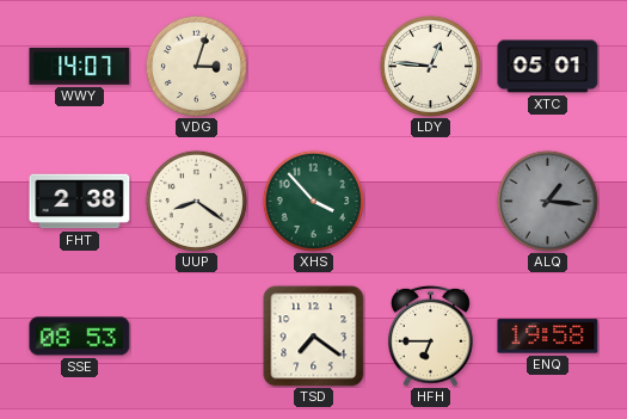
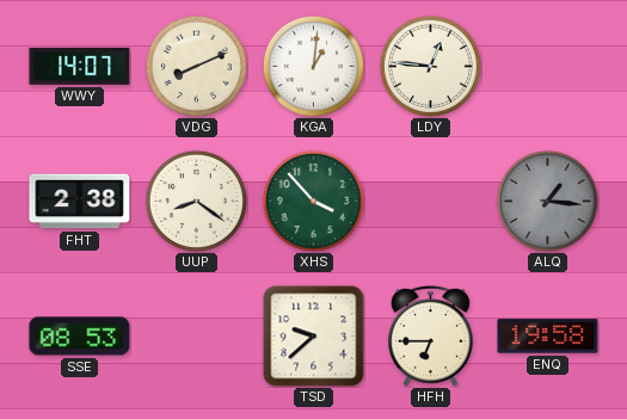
VDG: 3:03 -> 8:11
KGA: none -> 1:01
XTC: 05:01 -> none
TSD: 7:21 -> 9:38
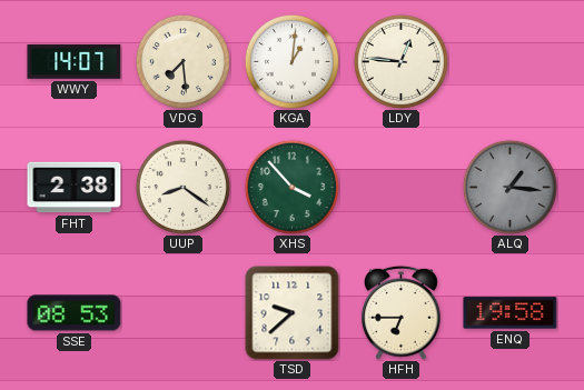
VDG: 8:11 -> 7:29
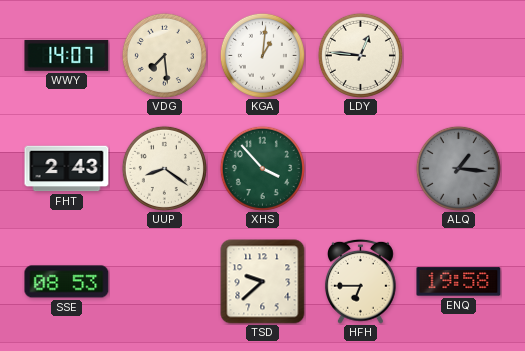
FHT: 2:38 -> 2:43
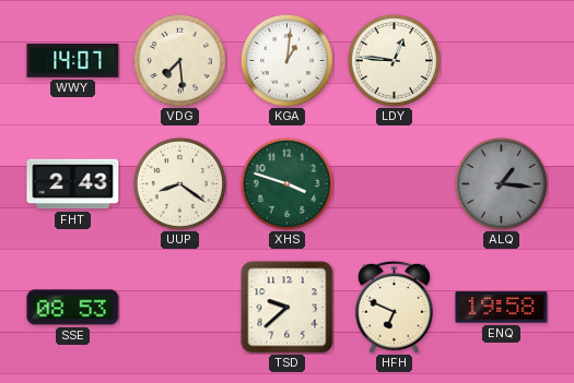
XHS: 3:53 -> 3:48
HFH: 6:45 -> 6:49
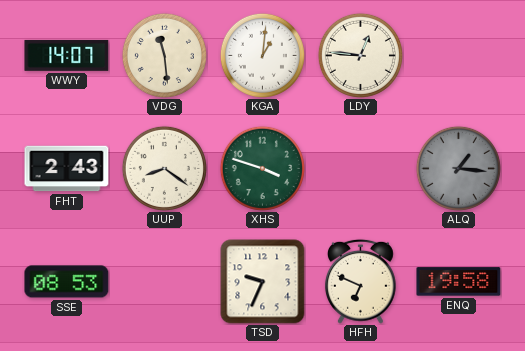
VDG: 7:29 -> 11:29
TSD: 9:38 -> 9:34
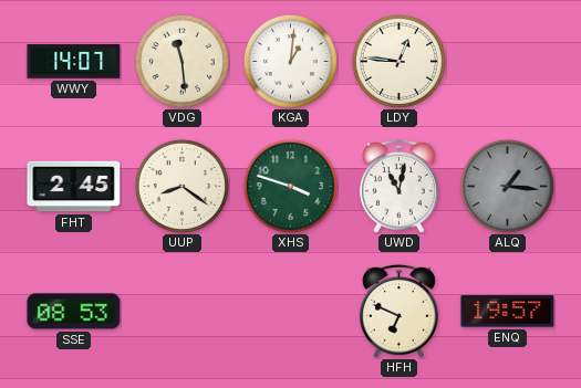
FHT: 2:43 -> 2:45
UWD: none -> 11:02
TSD: 9:34 -> none
ENQ: 19:58 -> 19:57
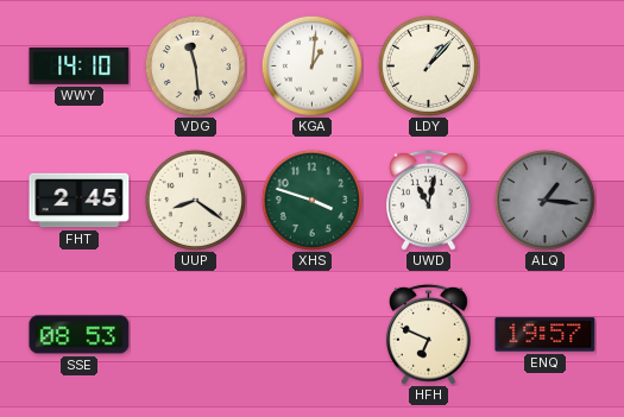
WWY: 14:07 -> 14:10
LDY: 12:46 -> 1:07
